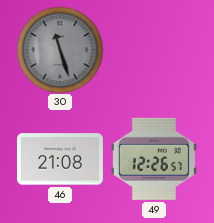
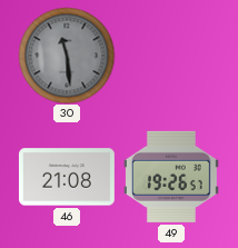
30: 11:27 -> 11:29
49: 12:26 -> 19:26
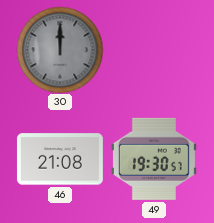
30: 11:29 -> 12:00
49: 19:26 -> 19:30
